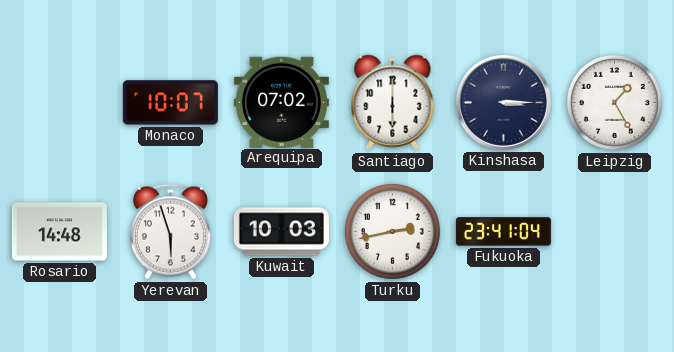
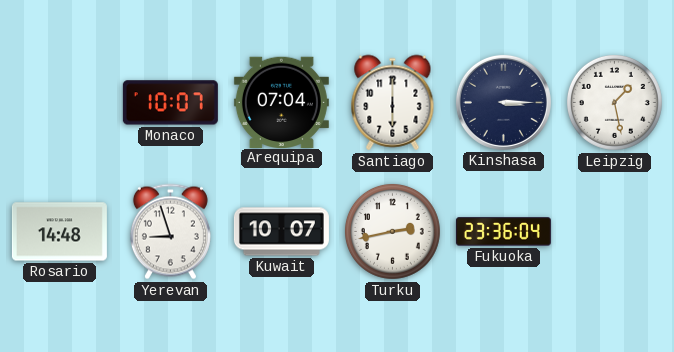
Arequipa: 07:02 -> 07:04
Leipzig: 1:25 -> 1:28
Yerevan: 5:57 -> 8:57
Kuwait: 10:03 -> 10:07
Fukuoka: 23:41 -> 23:36
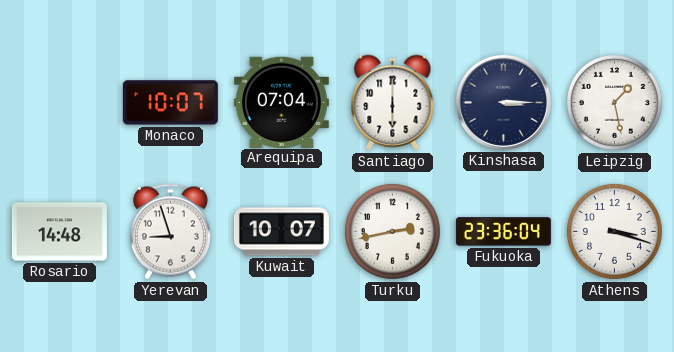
Athens: none -> 3:18
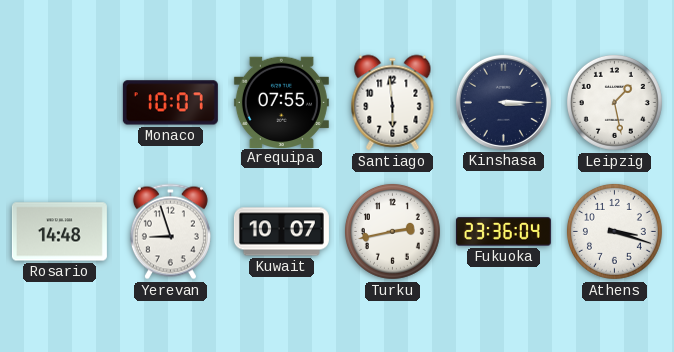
Arequipa: 07:04 -> 07:55
Santiago: 6:00 -> 5:59
